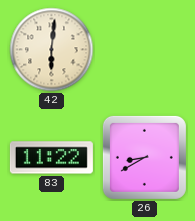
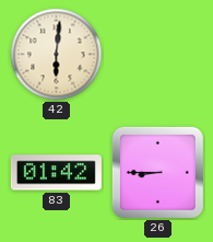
83: 11:22 -> 01:42
26: 8:40 -> 8:45
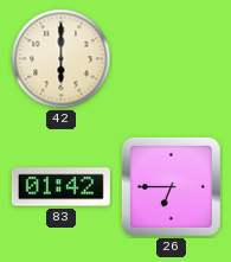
42: 6:01 -> 6:00
26: 8:45 -> 6:45
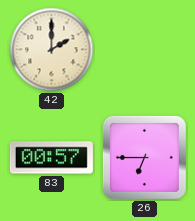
42: 6:00 -> 2:00
83: 01:42 -> 00:57
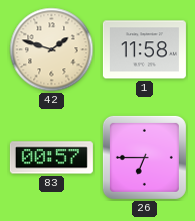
42: 2:00 -> 1:48
1: none -> 11:58
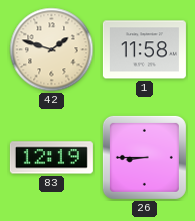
83: 00:57 -> 12:19
26: 6:45 -> 8:45
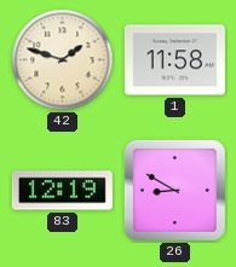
26: 8:45 -> 8:50
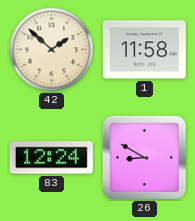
42: 1:48 -> 1:52
83: 12:19 -> 12:24
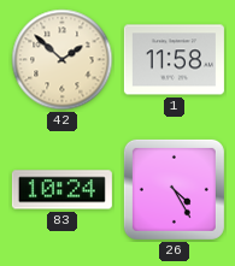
83: 12:24 -> 10:24
26: 8:50 -> 4:25
